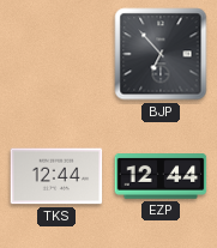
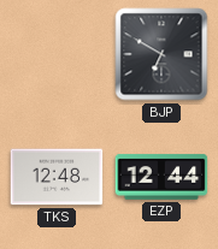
BJP: 6:53 -> 6:50
TKS: 12:44 -> 12:48
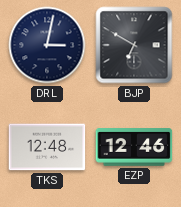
DRL: none -> 3:02
EZP: 12:44 -> 12:46
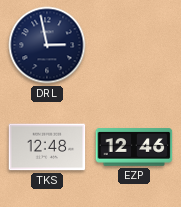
DRL: 3:02 -> 2:58
BJP: 6:50 -> none
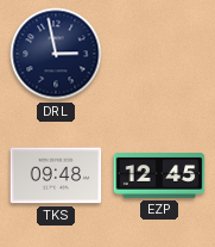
TKS: 12:48 -> 09:48
EZP: 12:46 -> 12:45
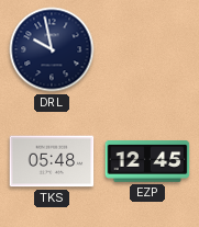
DRL: 2:58 -> 9:58
TKS: 09:48 -> 05:48
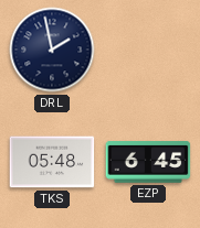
DRL: 9:58 -> 1:58
EZP: 12:45 -> 6:45
